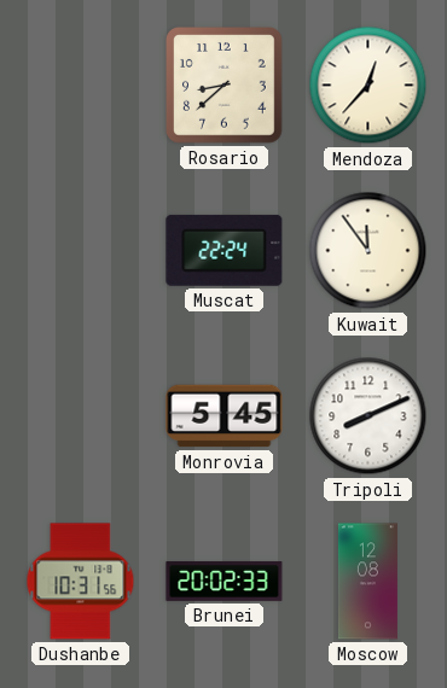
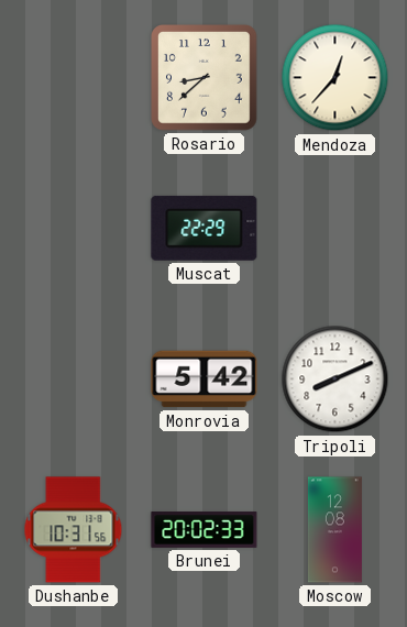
Muscat: 22:24 -> 22:29
Kuwait: 11:54 -> none
Monrovia: 5:45 -> 5:42
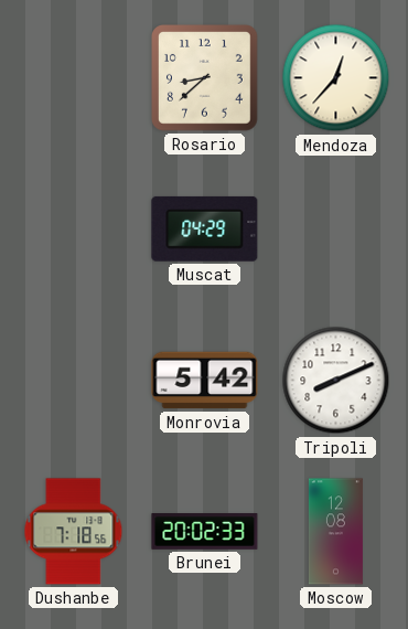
Muscat: 22:29 -> 04:29
Dushanbe: 10:31 -> 7:18
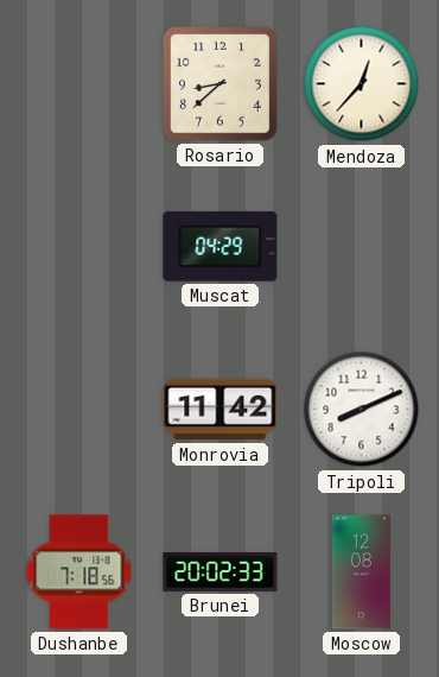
Monrovia: 5:42 -> 11:42
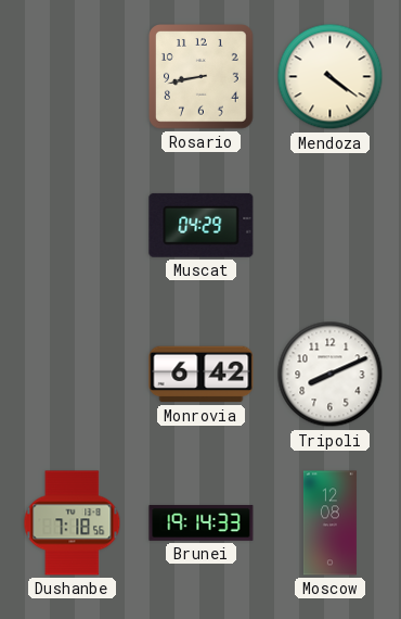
Rosario: 8:38 -> 8:43
Mendoza: 12:37 -> 4:21
Monrovia: 11:42 -> 6:42
Brunei: 20:02 -> 19:14
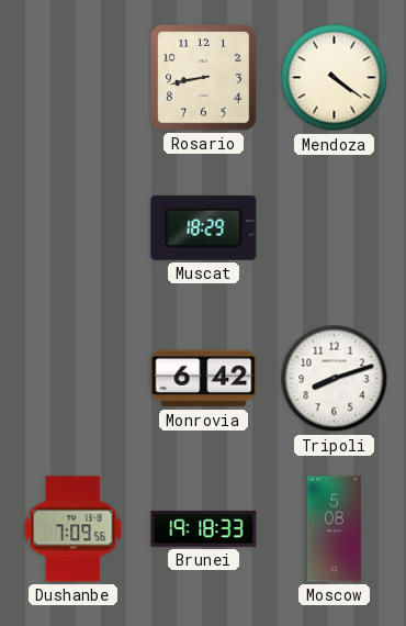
Muscat: 04:29 -> 18:29
Tripoli: 8:11 -> 8:12
Dushanbe: 7:18 -> 7:09
Brunei: 19:14 -> 19:18
Moscow: 12:08 -> 5:08
